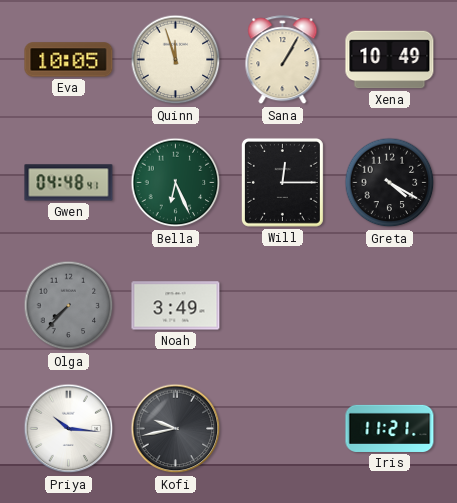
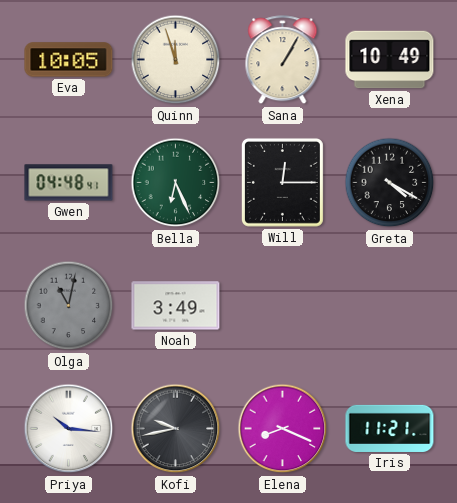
Olga: 7:37 -> 11:02
Elena: none -> 8:19
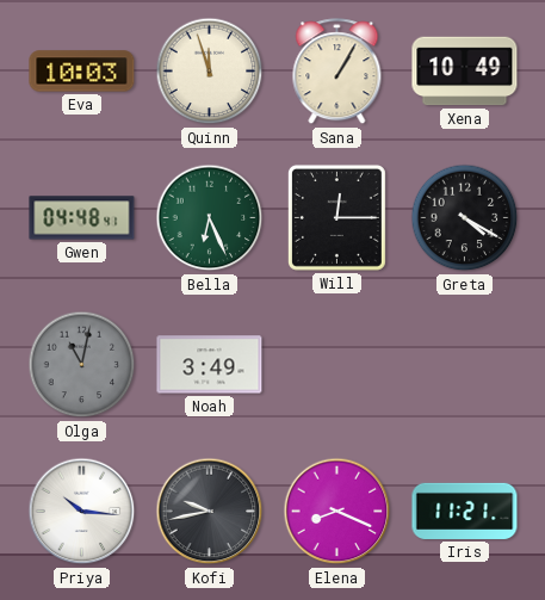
Eva: 10:05 -> 10:03
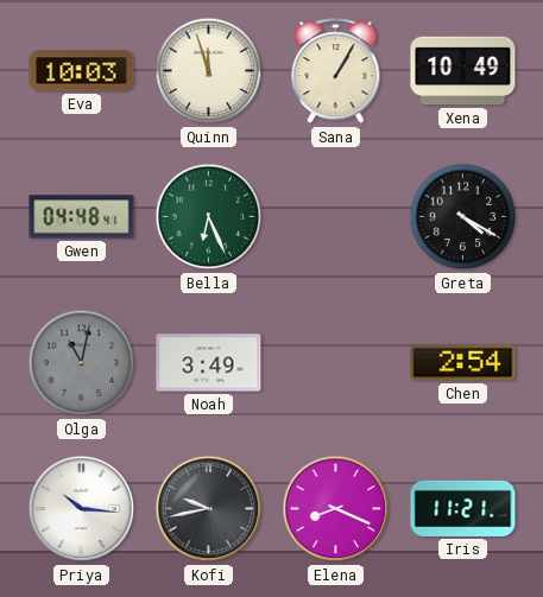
Will: 12:15 -> none
Chen: none -> 2:54
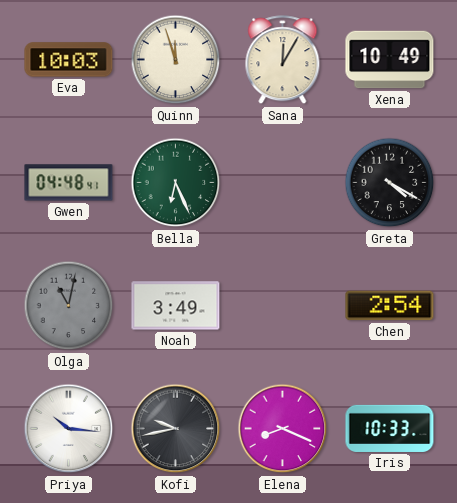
Sana: 1:05 -> 12:05
Iris: 11:21 -> 10:33
